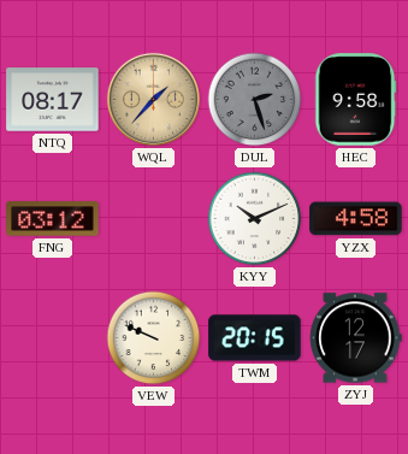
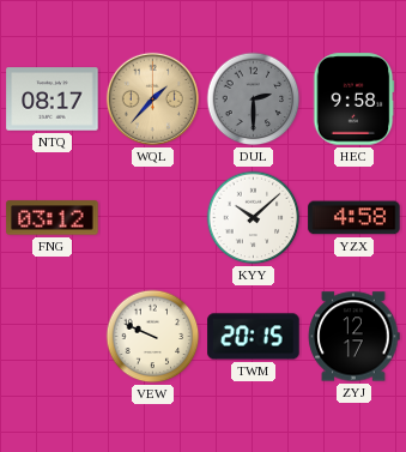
DUL: 2:27 -> 2:30
KYY: 10:11 -> 10:08
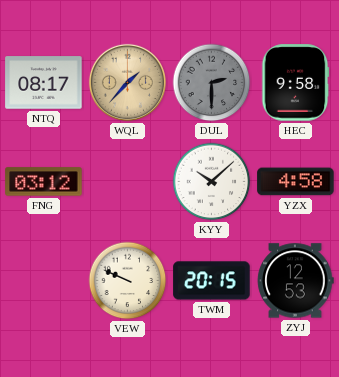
ZYJ: 12:17 -> 12:53
